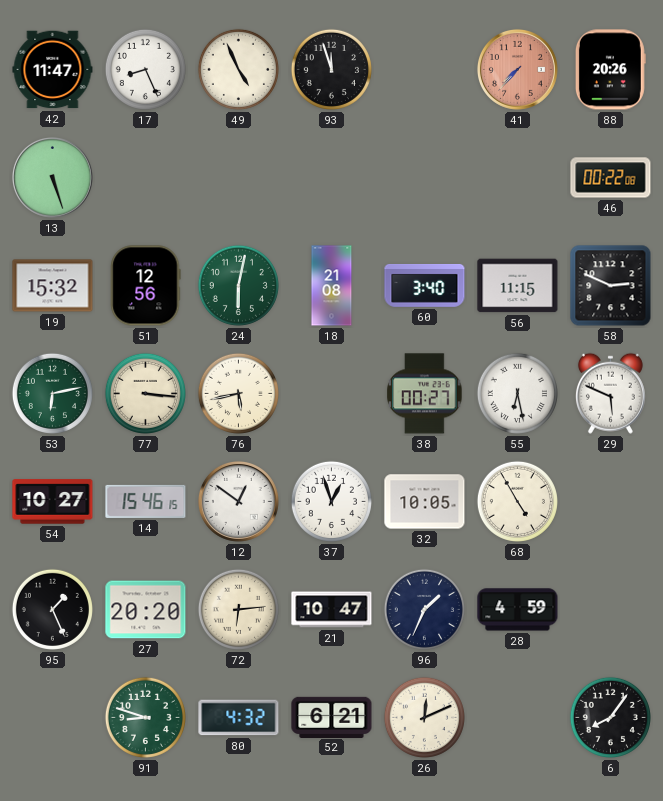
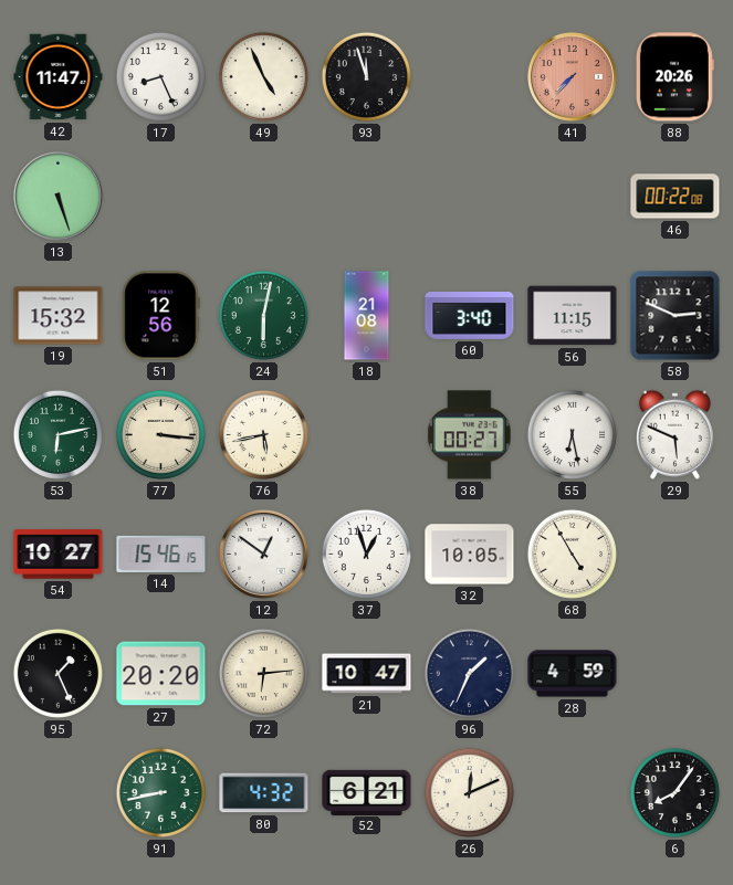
91: 8:48 -> 8:43
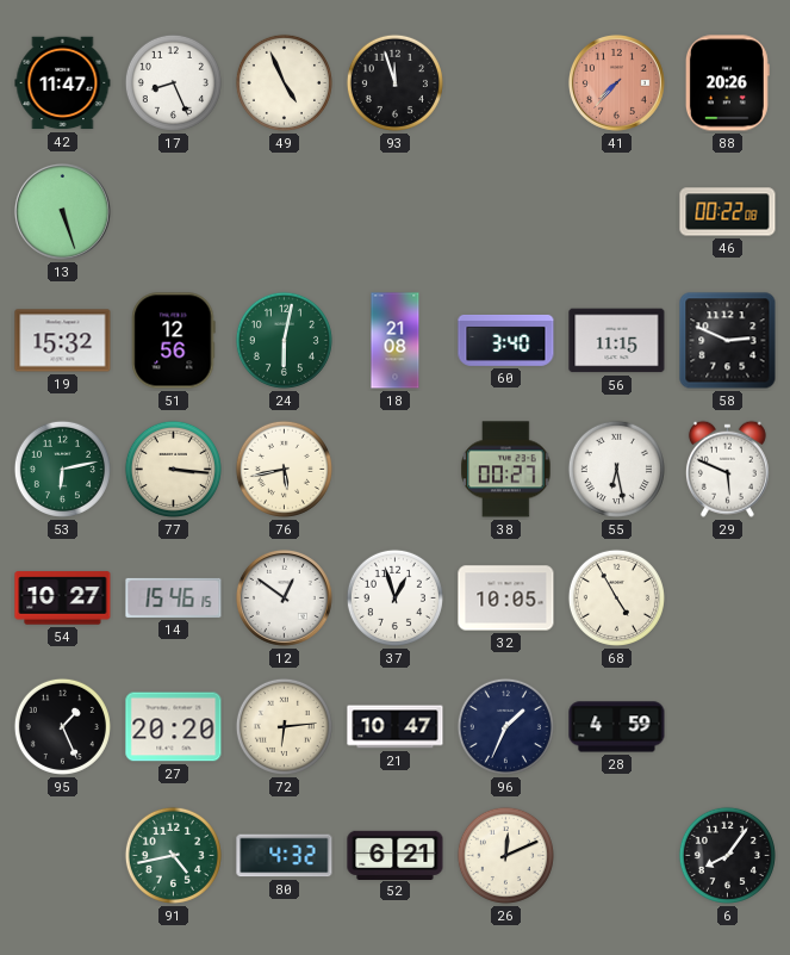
91: 8:43 -> 4:43
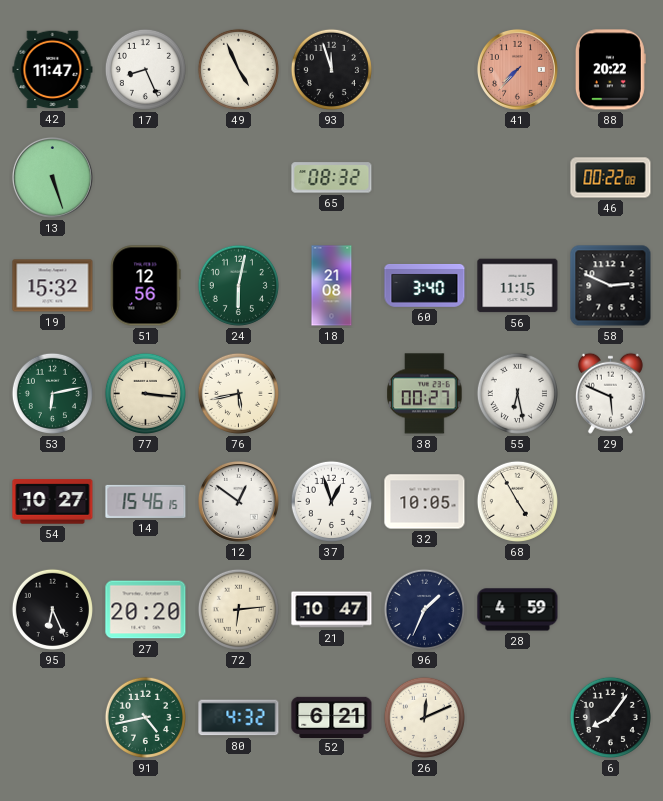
88: 20:26 -> 20:22
65: none -> 08:32
95: 1:26 -> 6:26
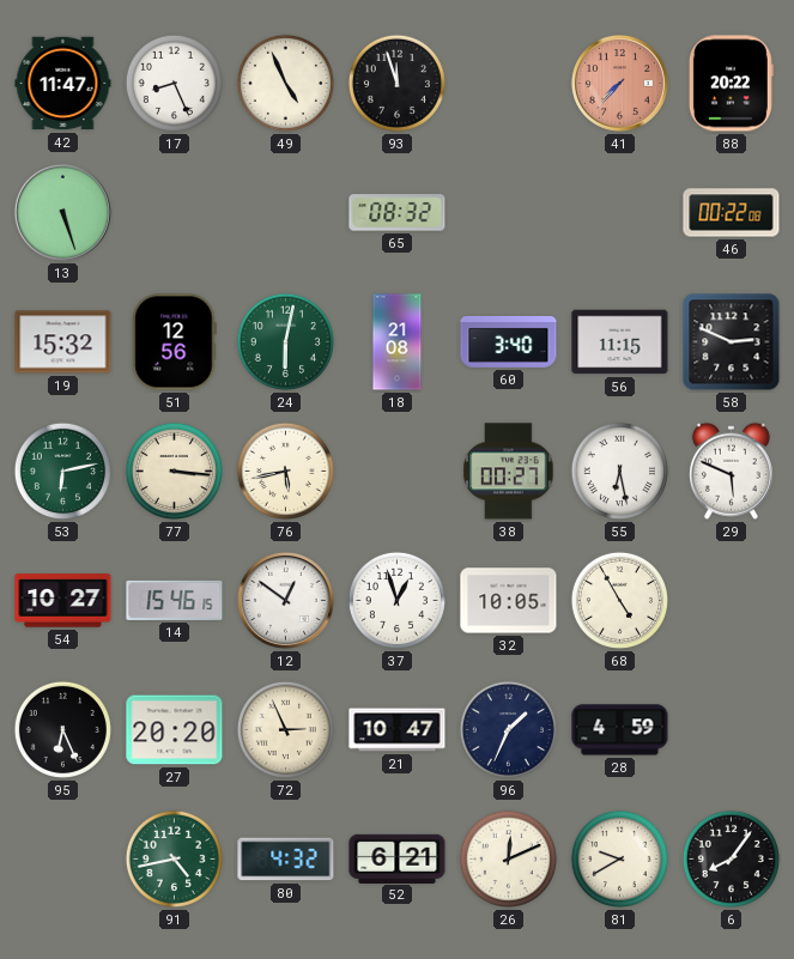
72: 6:14 -> 2:56
81: none -> 9:40
